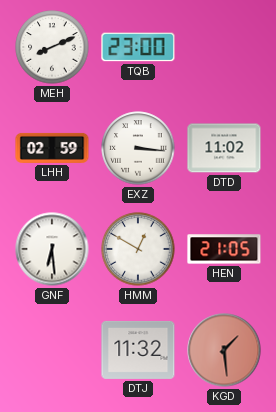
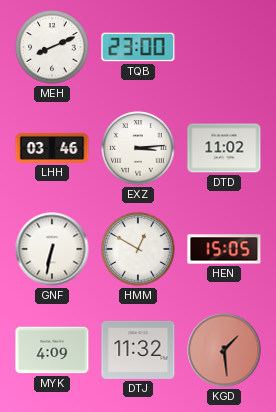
LHH: 02:59 -> 03:46
EXZ: 3:16 -> 3:14
GNF: 6:29 -> 6:32
HEN: 21:05 -> 15:05
MYK: none -> 4:09
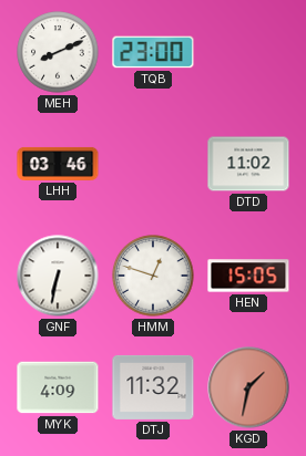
EXZ: 3:14 -> none
HMM: 12:50 -> 12:48
KGD: 1:29 -> 1:32
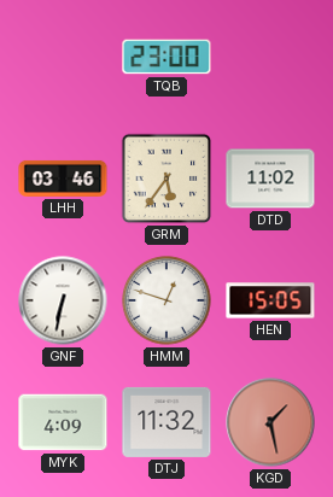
MEH: 8:11 -> none
GRM: none -> 5:36
KGD: 1:32 -> 1:28
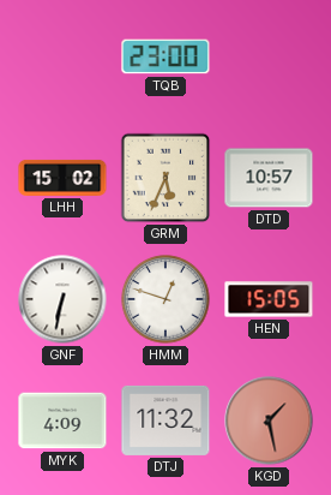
LHH: 03:46 -> 15:02
GRM: 5:36 -> 5:34
DTD: 11:02 -> 10:57
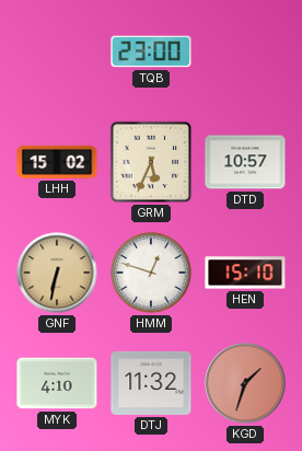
GNF dial: white -> champagne
HEN: 15:05 -> 15:10
MYK: 4:09 -> 4:10
KGD: 1:28 -> 1:33
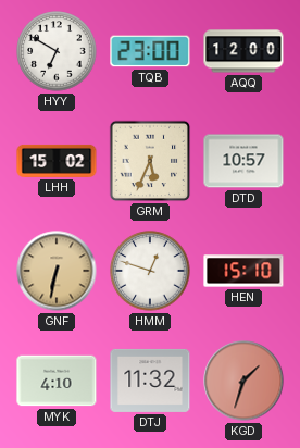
HYY: none -> 6:50
AQQ: none -> 12:00
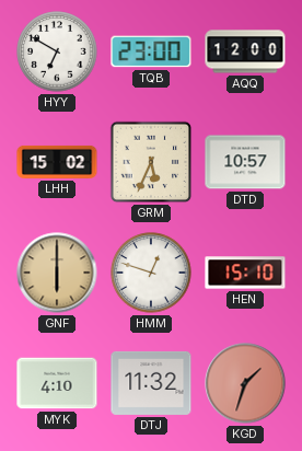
GNF: 6:32 -> 6:00
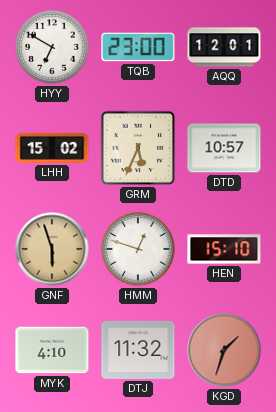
AQQ: 12:00 -> 12:01
GNF: 6:00 -> 5:57
